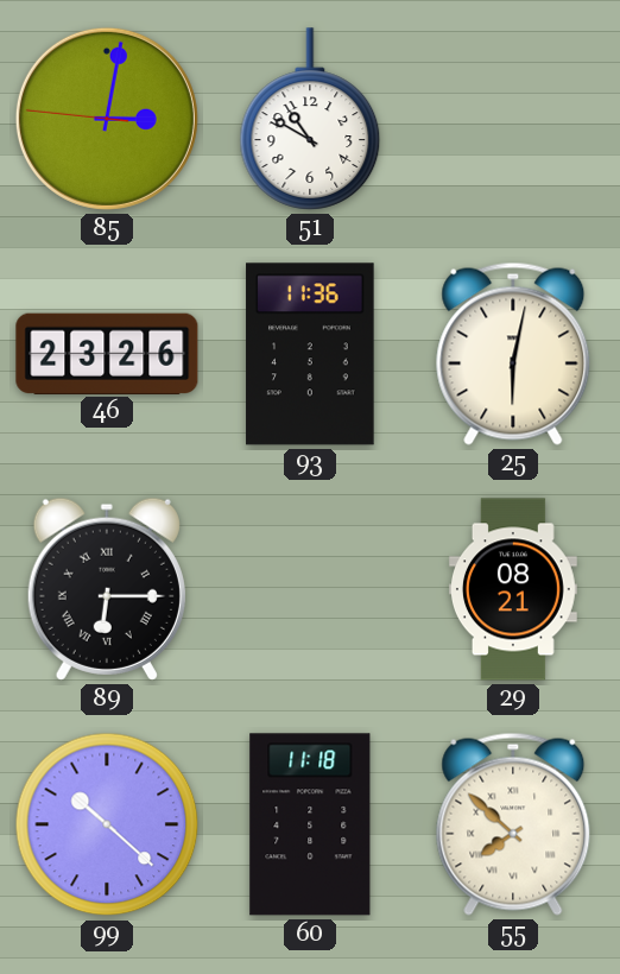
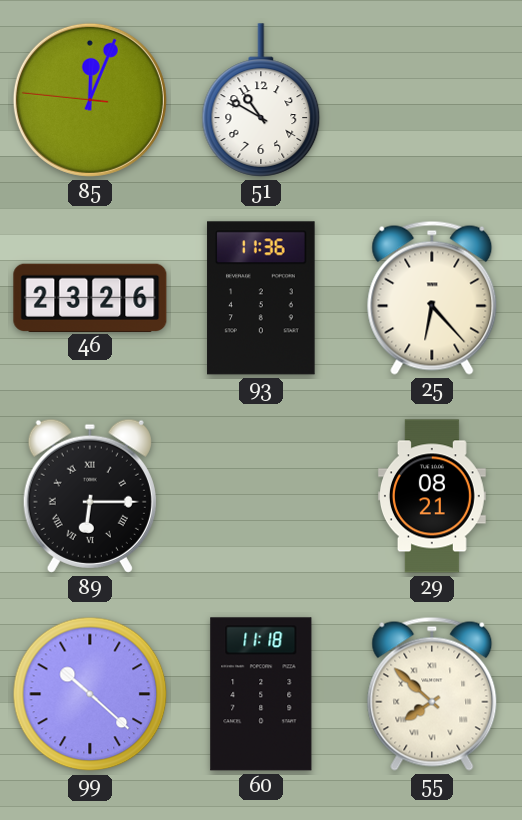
85: 3:01 -> 12:03
25: 6:02 -> 6:23
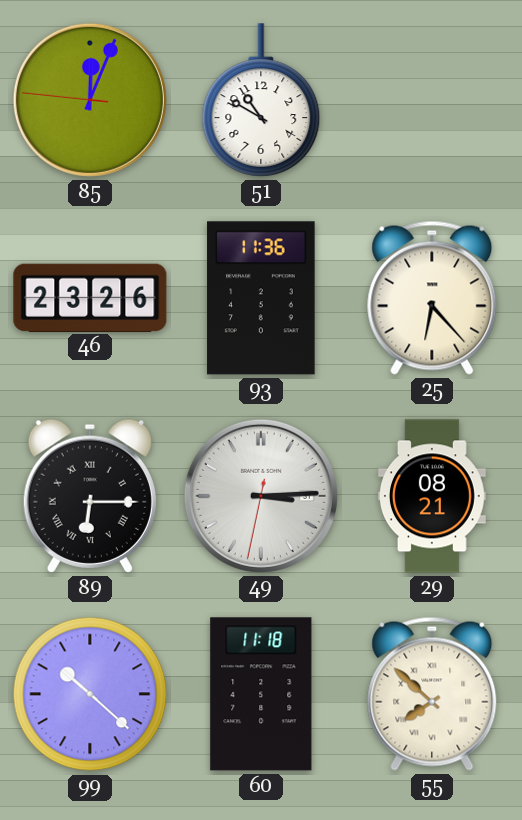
49: none -> 3:14
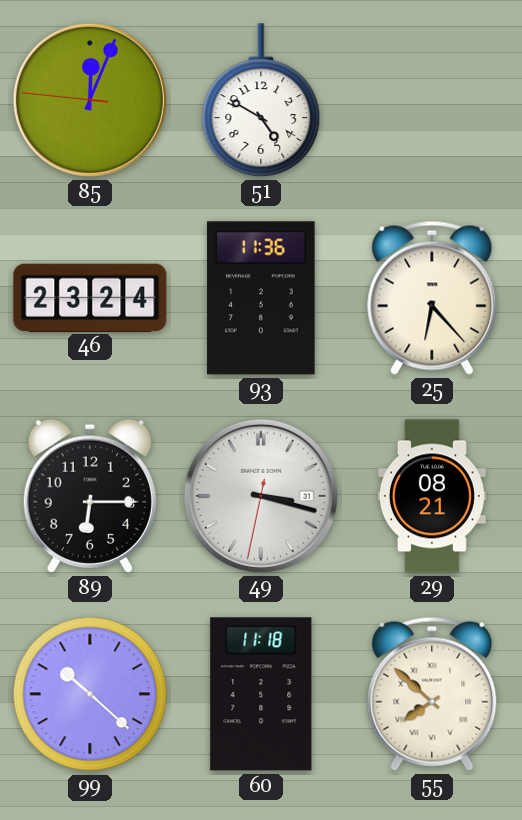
51: 10:50 -> 4:50
46: 23:26 -> 23:24
89 numerals: Roman -> Arabic
49: 3:14 -> 3:17
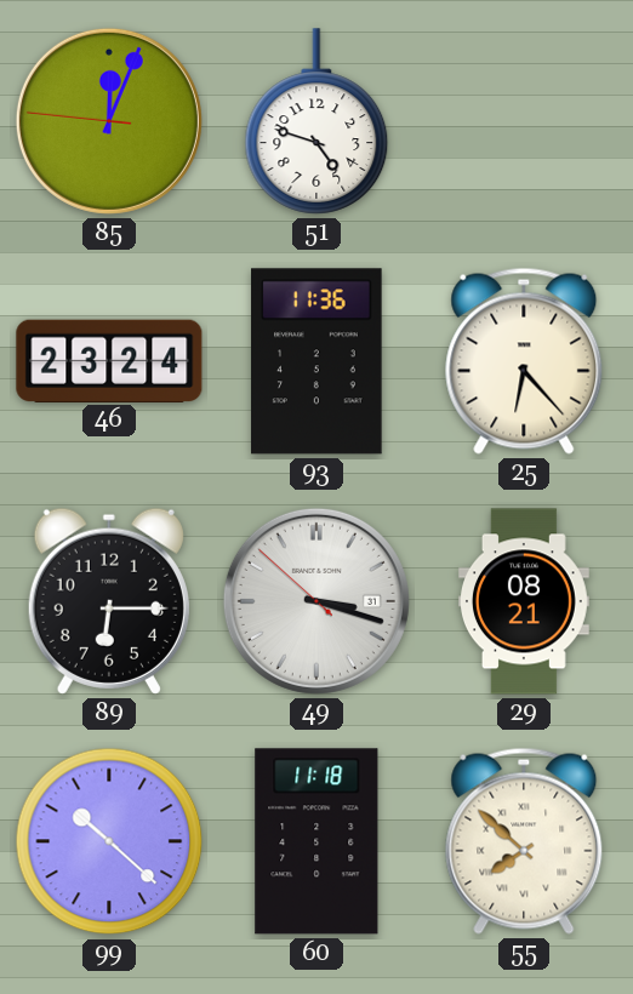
51: 4:50 -> 4:48
49: 3:17:32 -> 3:17:52
